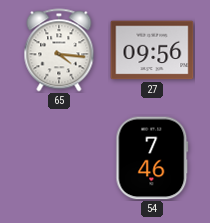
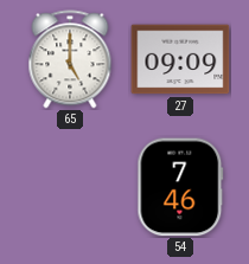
65: 4:16 -> 5:00
27: 09:56 -> 09:09
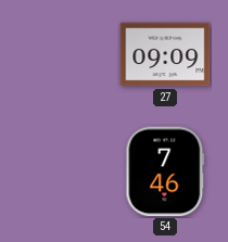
65: 5:00 -> none
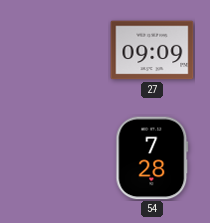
54: 7:46 -> 7:28
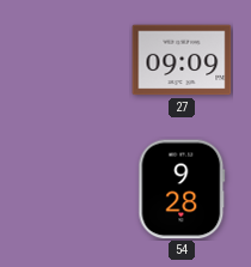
54: 7:28 -> 9:28
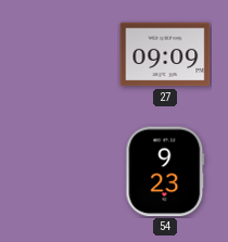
54: 9:28 -> 9:23
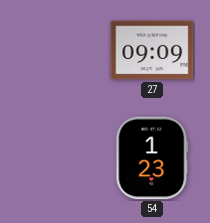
54: 9:23 -> 1:23
